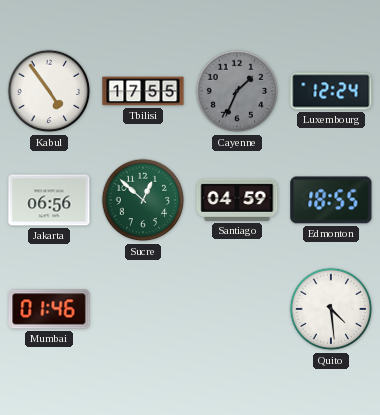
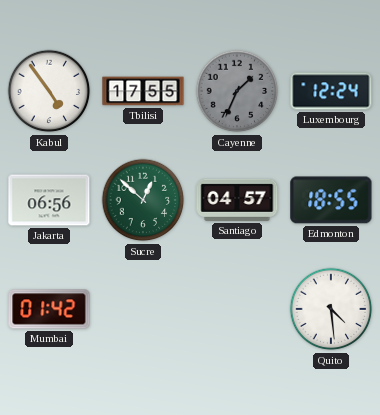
Santiago: 04:59 -> 04:57
Mumbai: 01:46 -> 01:42
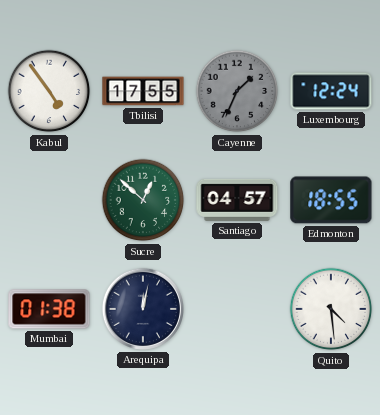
Jakarta: 06:56 -> none
Mumbai: 01:42 -> 01:38
Arequipa: none -> 12:02
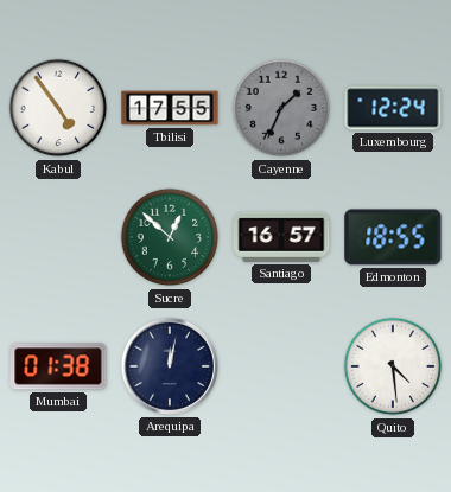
Santiago: 04:57 -> 16:57
